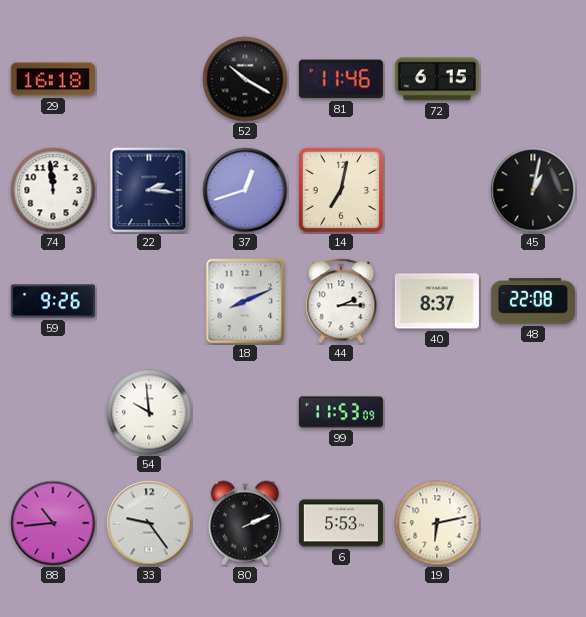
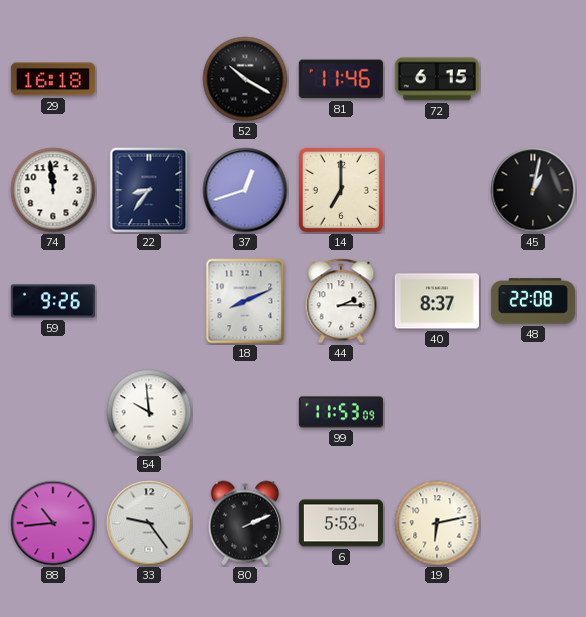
22: 2:16 -> 8:36
14: 7:02 -> 7:00
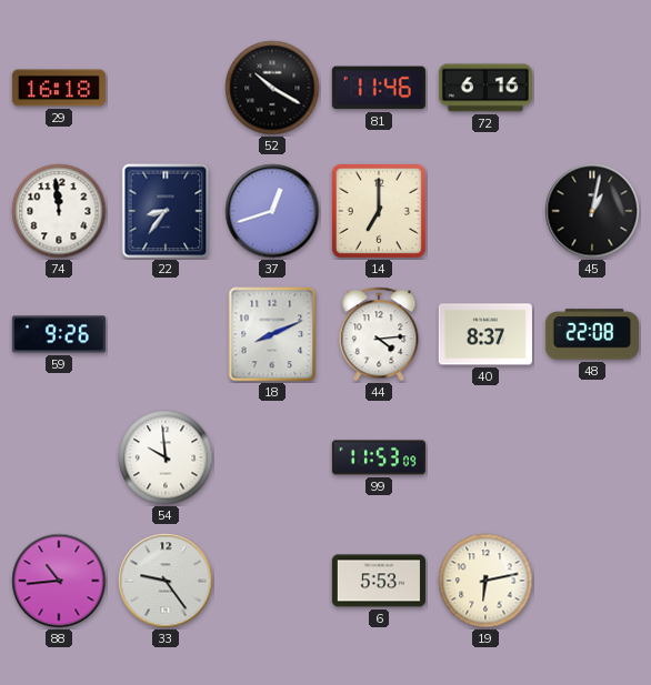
72: 6:15 -> 6:16
44: 2:15 -> 4:14
80: 2:11 -> none
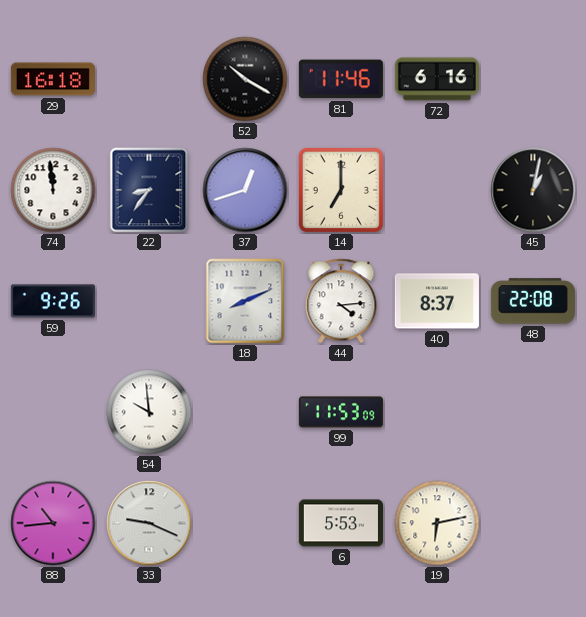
33: 9:24 -> 9:19
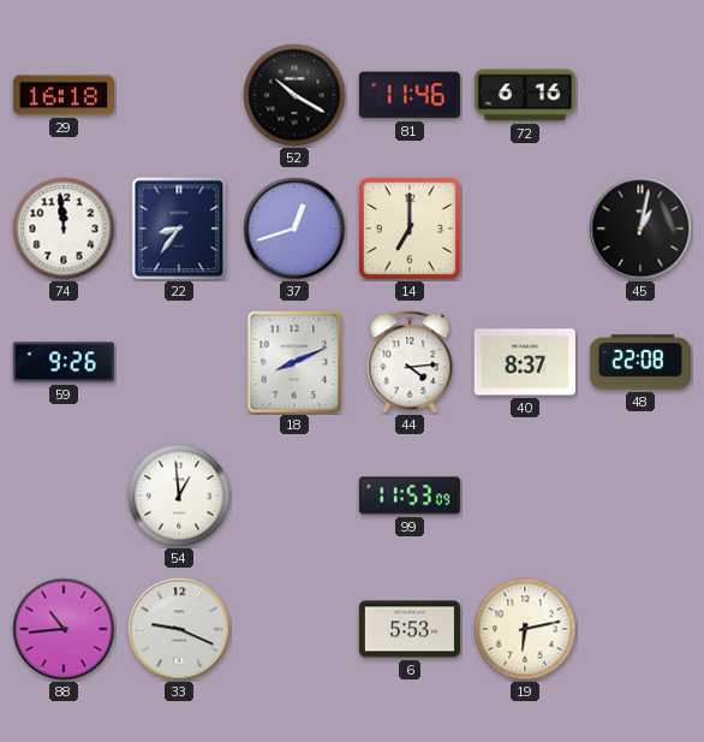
54: 9:59 -> 12:59
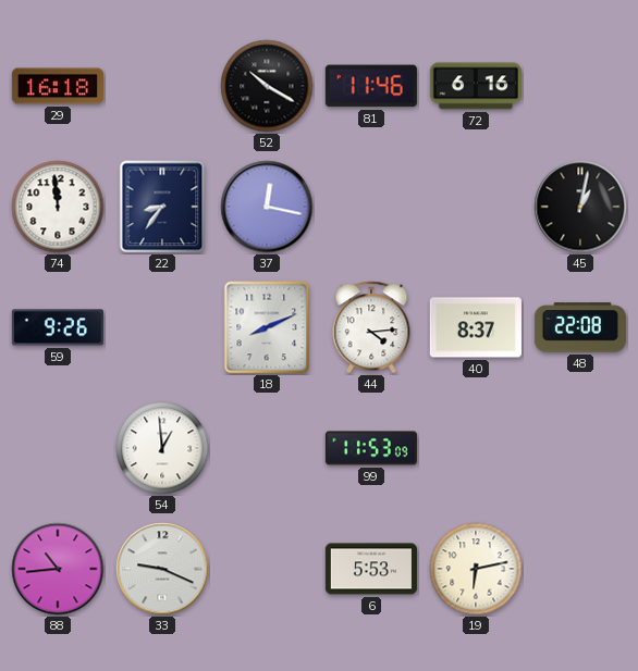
37: 12:42 -> 12:17
14: 7:00 -> none
